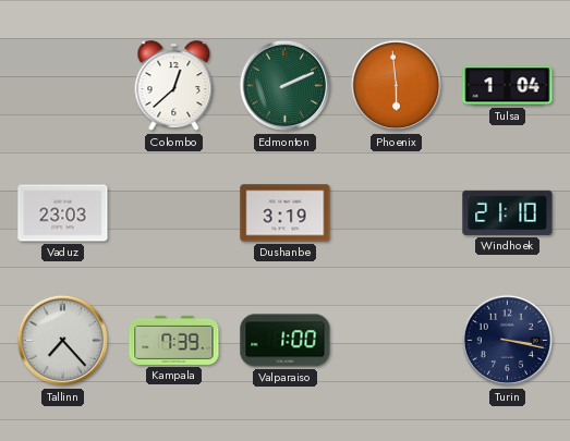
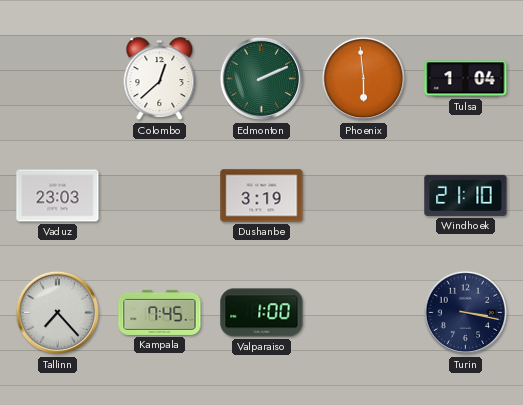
Kampala: 7:39 -> 7:45
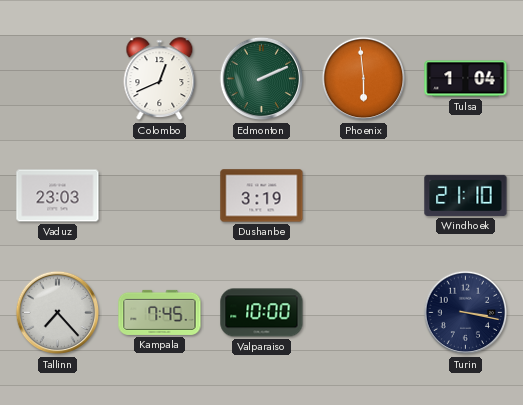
Colombo: 12:38 -> 12:41
Valparaiso: 1:00 -> 10:00
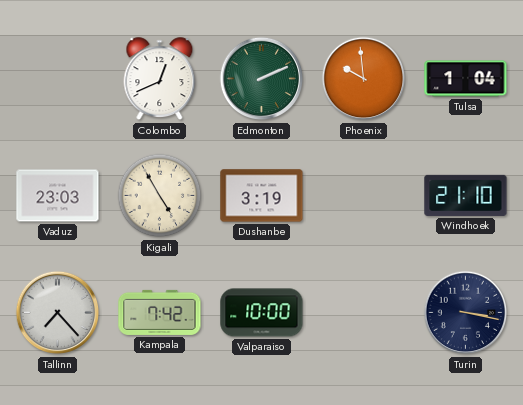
Phoenix: 5:59 -> 9:59
Kigali: none -> 4:55
Kampala: 7:45 -> 7:42
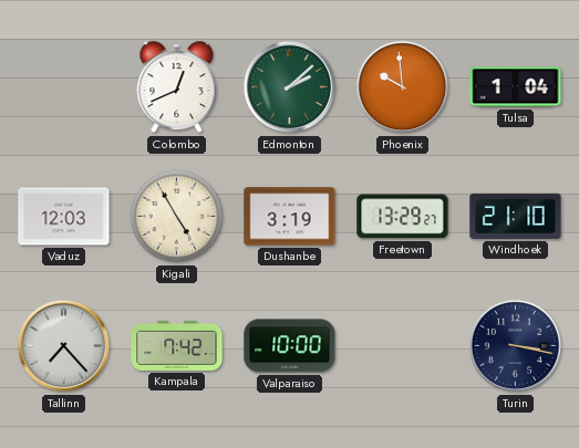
Edmonton: 2:11 -> 2:08
Vaduz: 23:03 -> 12:03
Freetown: none -> 13:29
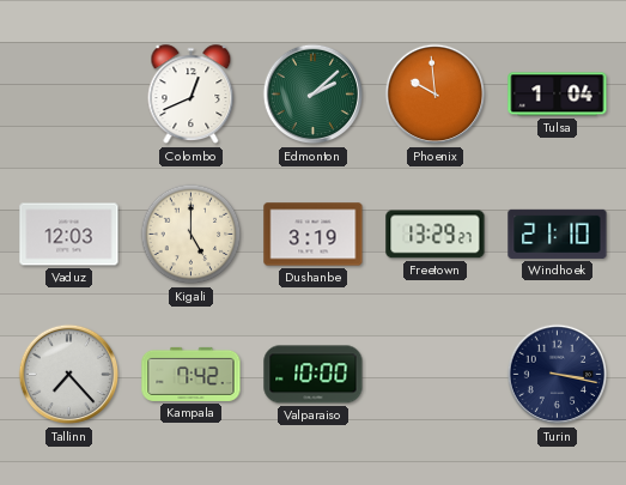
Kigali: 4:55 -> 5:00
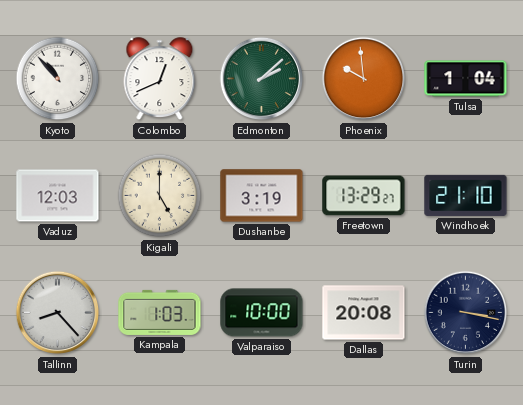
Kyoto: none -> 10:53
Tallinn: 7:23 -> 8:23
Kampala: 7:42 -> 1:03
Dallas: none -> 20:08
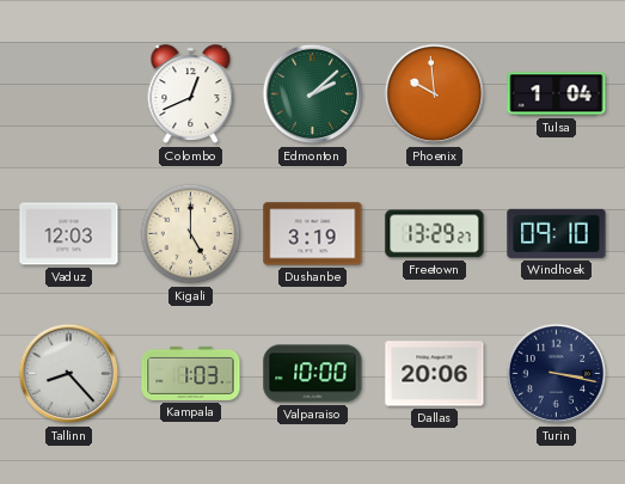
Kyoto: 10:53 -> none
Windhoek: 21:10 -> 09:10
Dallas: 20:08 -> 20:06
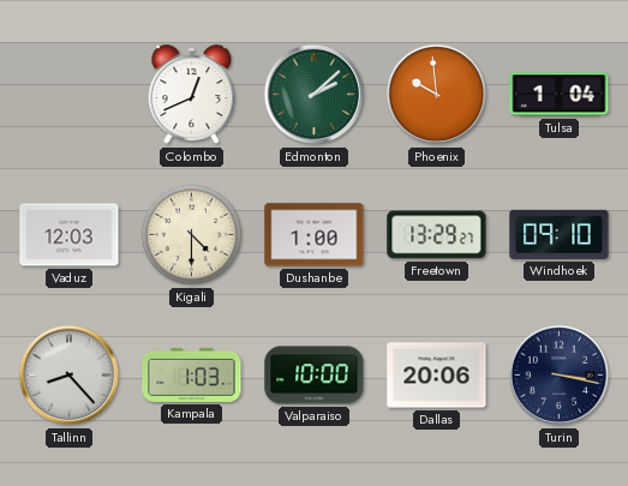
Kigali: 5:00 -> 4:30
Dushanbe: 3:19 -> 1:00
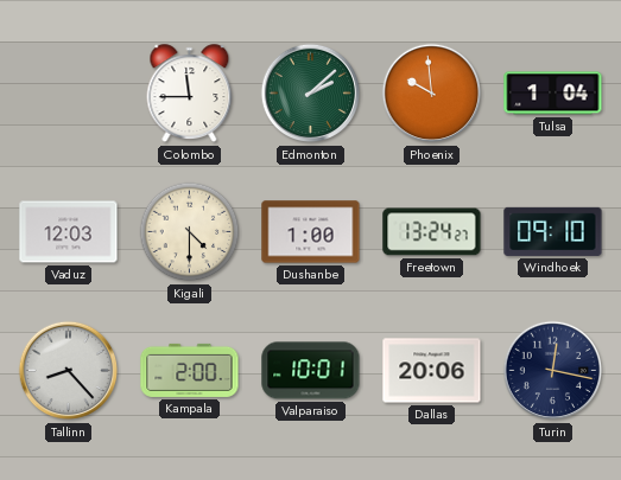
Colombo: 12:41 -> 11:45
Freetown: 13:29 -> 13:24
Kampala: 1:03 -> 2:00
Valparaiso: 10:00 -> 10:01
Turin: 3:17 -> 12:17
